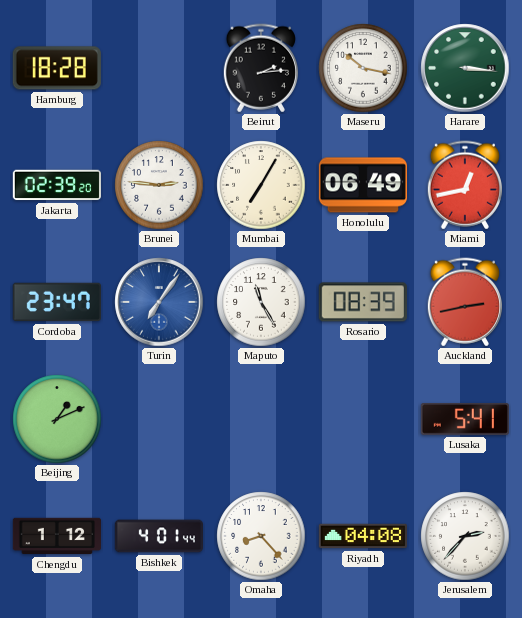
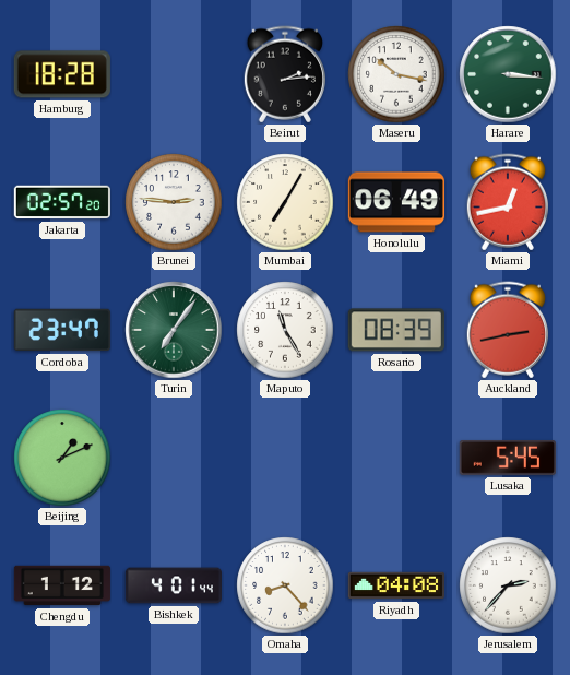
Jakarta: 02:39 -> 02:57
Turin dial: blue -> green
Lusaka: 5:41 -> 5:45
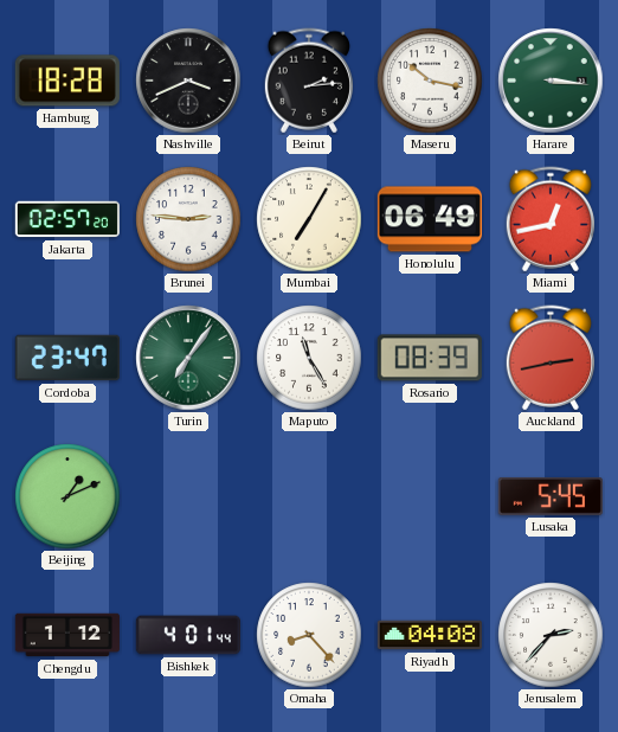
Nashville: none -> 3:41
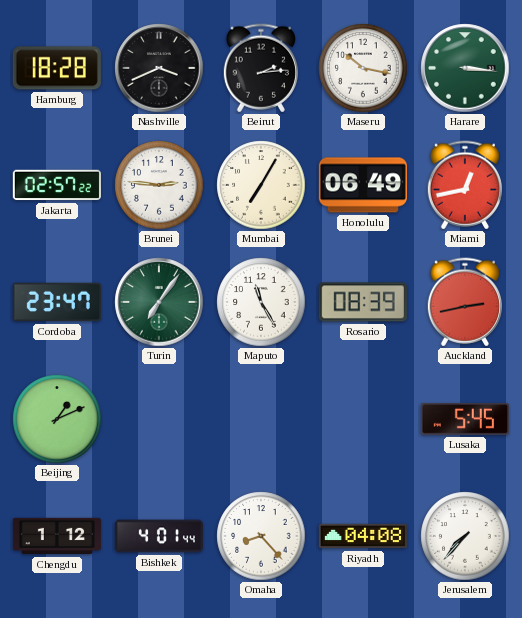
Jakarta: 02:57:20 -> 02:57:22
Jerusalem: 2:37 -> 7:37
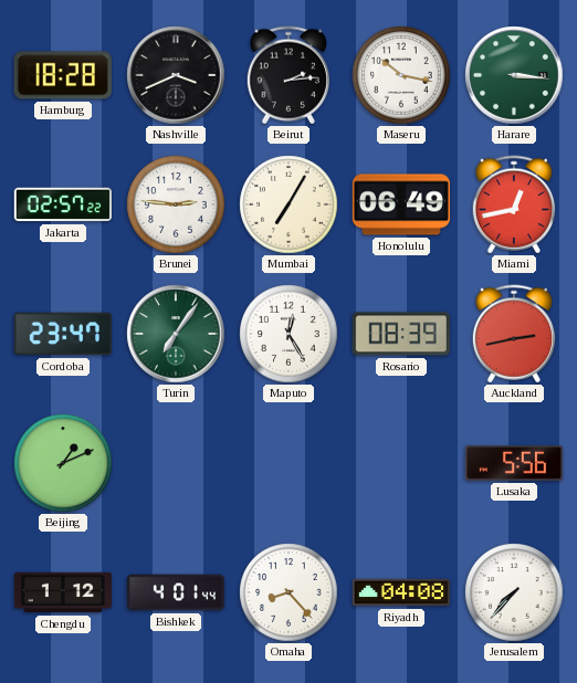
Maputo: 11:25 -> 12:25
Lusaka: 5:45 -> 5:56
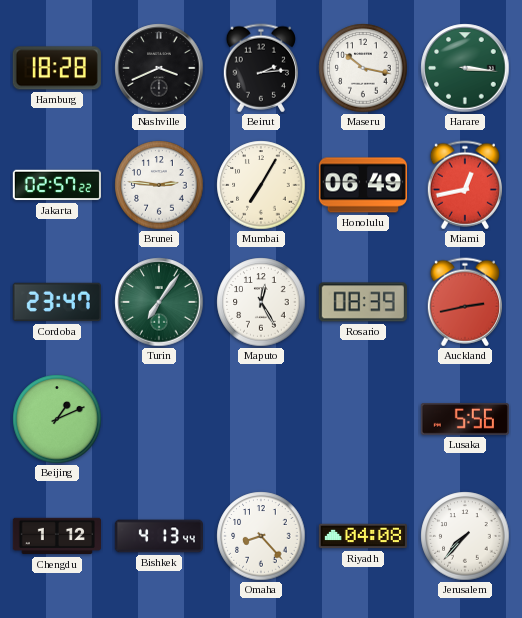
Bishkek: 4:01 -> 4:13
